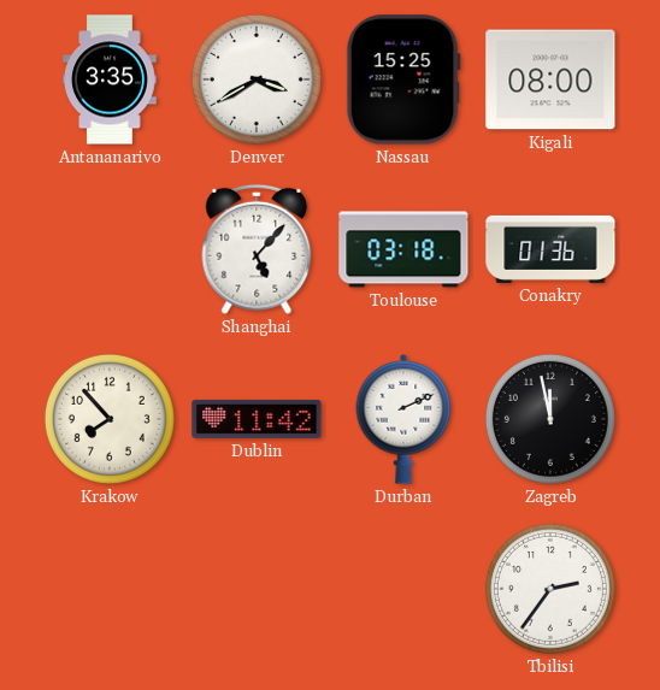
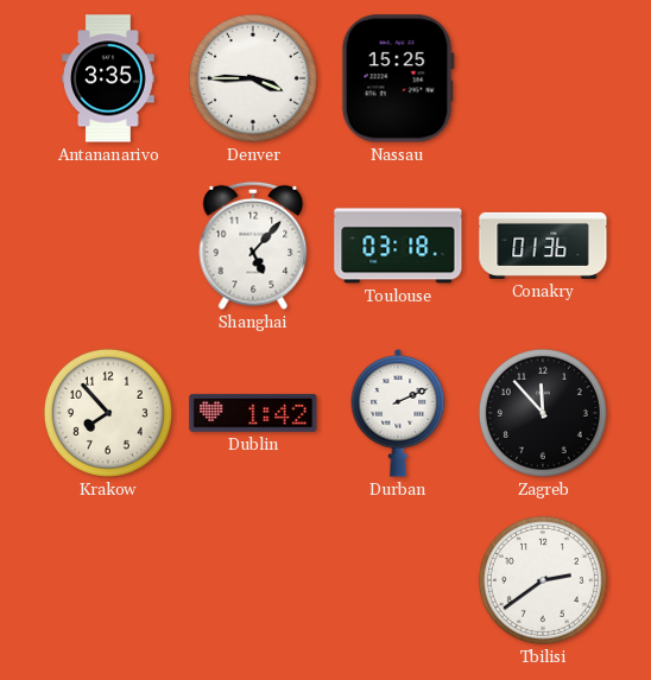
Denver: 3:40 -> 3:45
Kigali: 08:00 -> none
Dublin: 11:42 -> 1:42
Zagreb: 11:58 -> 11:53
Tbilisi: 2:36 -> 2:39
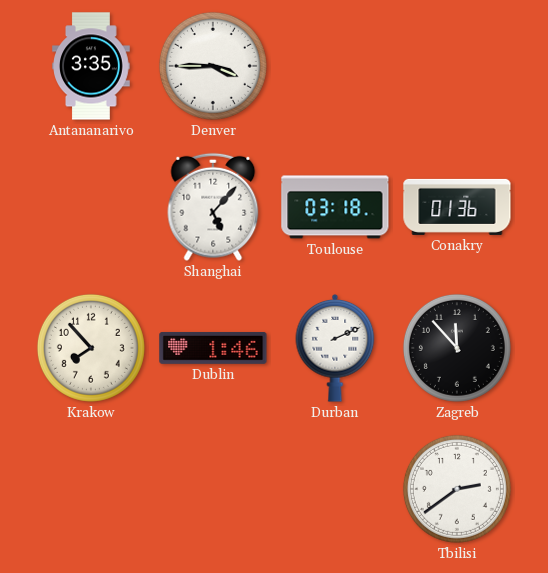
Nassau: 15:25 -> none
Dublin: 1:42 -> 1:46
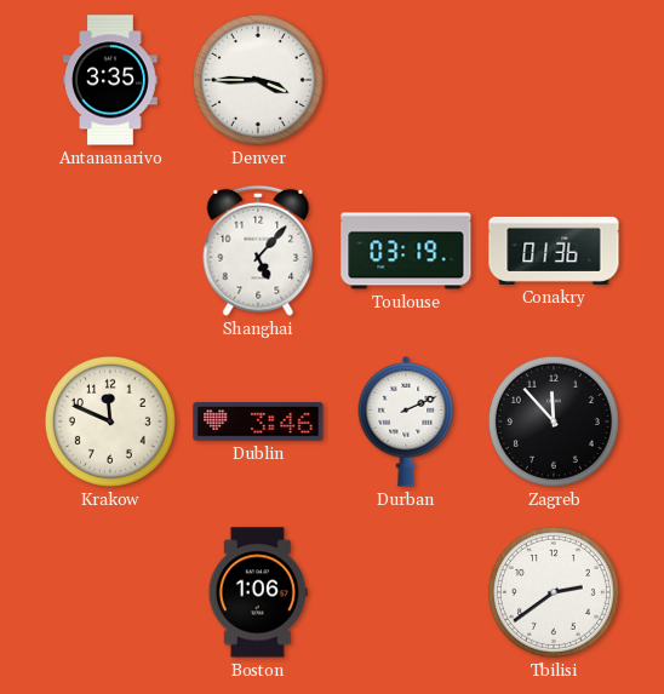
Toulouse: 03:18 -> 03:19
Krakow: 7:53 -> 11:49
Dublin: 1:46 -> 3:46
Boston: none -> 1:06
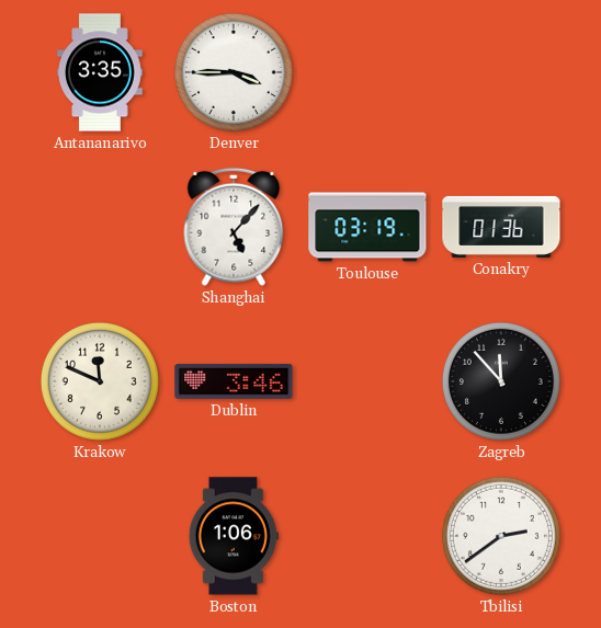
Durban: 2:11 -> none
